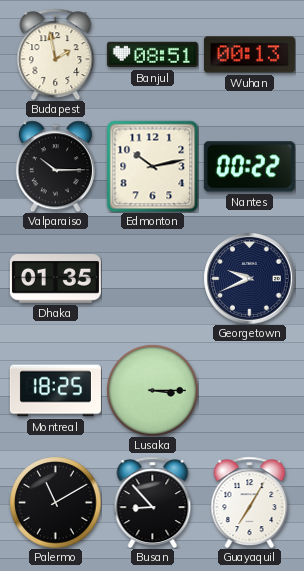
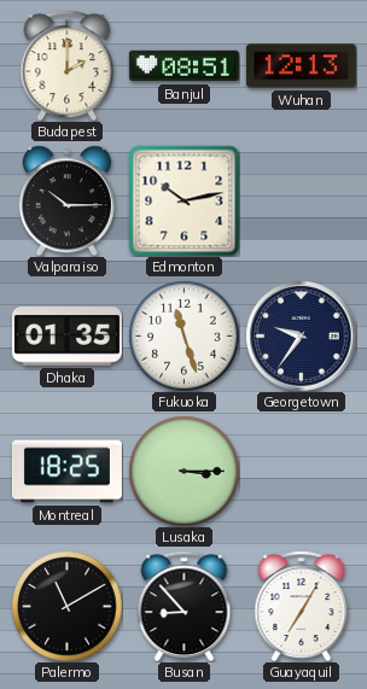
Budapest: 1:58 -> 2:00
Wuhan: 00:13 -> 12:13
Nantes: 00:22 -> none
Fukuoka: none -> 11:27
Georgetown: 9:41 -> 9:36
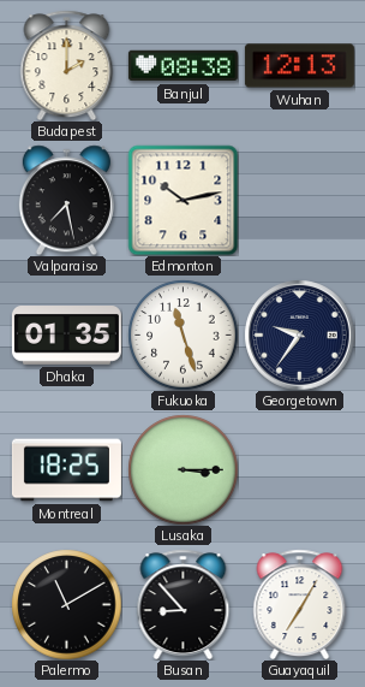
Banjul: 08:51 -> 08:38
Valparaiso: 10:15 -> 7:28
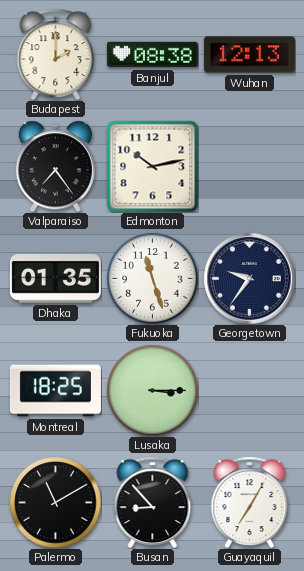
Valparaiso: 7:28 -> 7:24
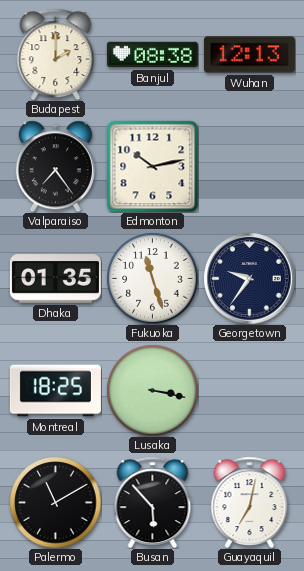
Lusaka: 3:15 -> 3:17
Busan: 8:53 -> 5:53
Guayaquil: 7:05 -> 7:02
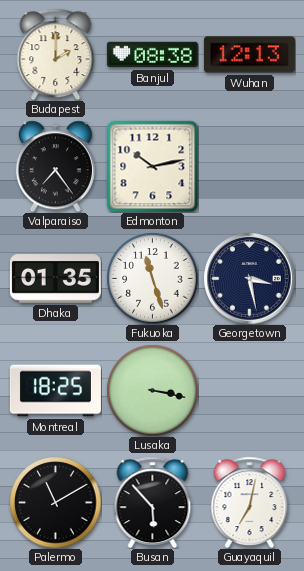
Georgetown: 9:36 -> 3:28
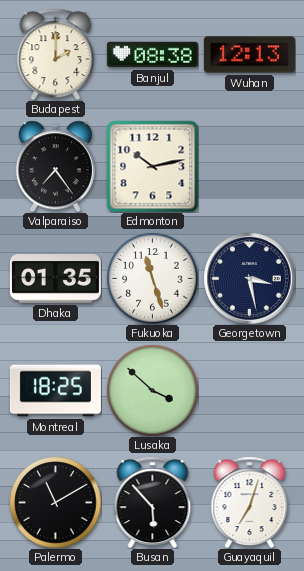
Lusaka: 3:17 -> 3:52
Guayaquil: 7:02 -> 7:03
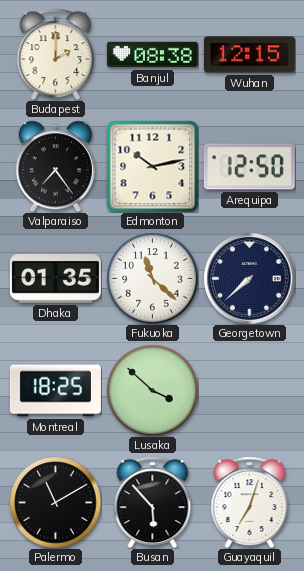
Wuhan: 12:13 -> 12:15
Arequipa: none -> 12:50
Fukuoka: 11:27 -> 11:22
Georgetown: 3:28 -> 7:38
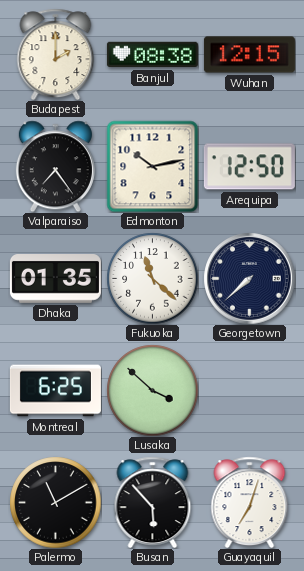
Montreal: 18:25 -> 6:25
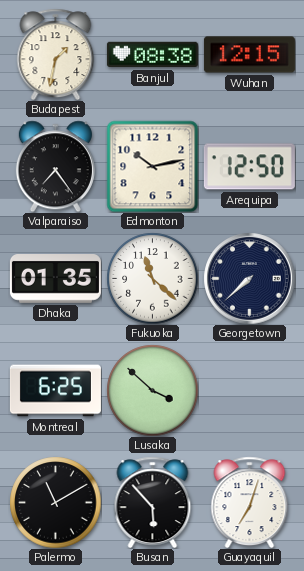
Budapest: 2:00 -> 1:32
